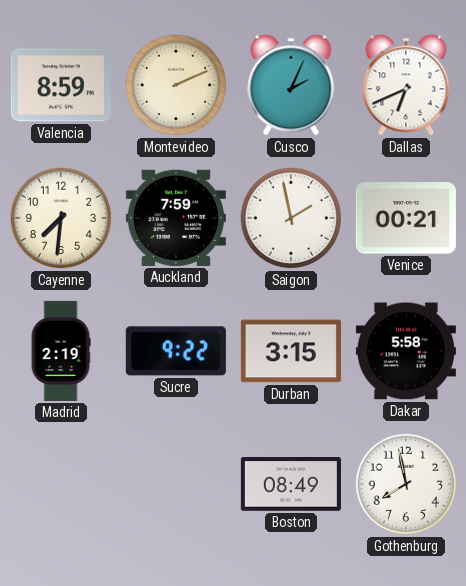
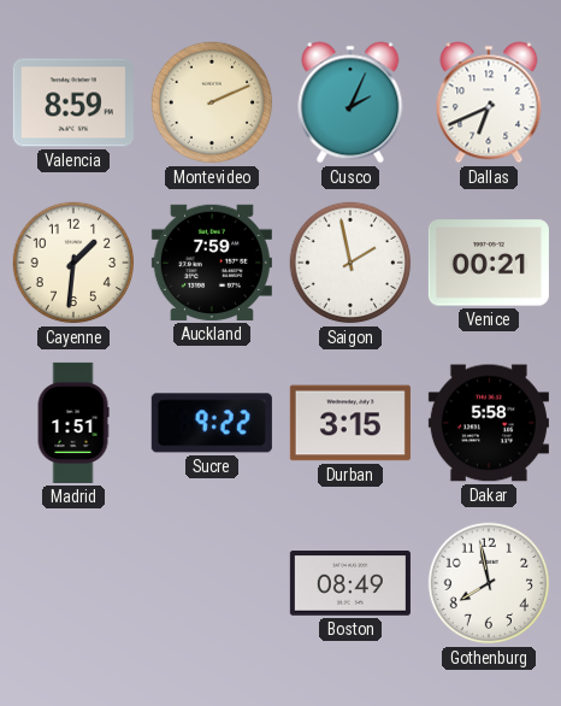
Cayenne: 7:31 -> 1:31
Madrid: 2:19 -> 1:51
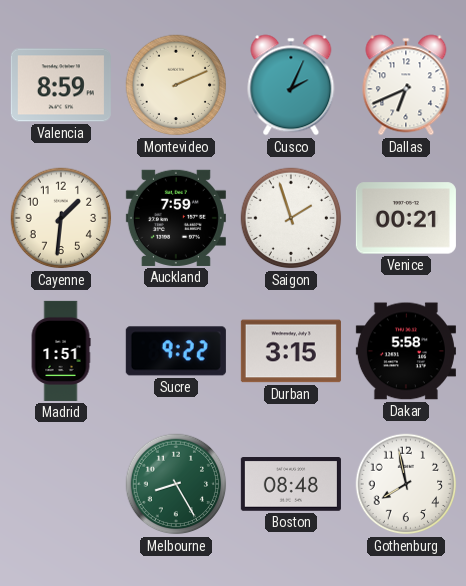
Saigon: 1:58 -> 1:57
Melbourne: none -> 8:25
Boston: 08:49 -> 08:48
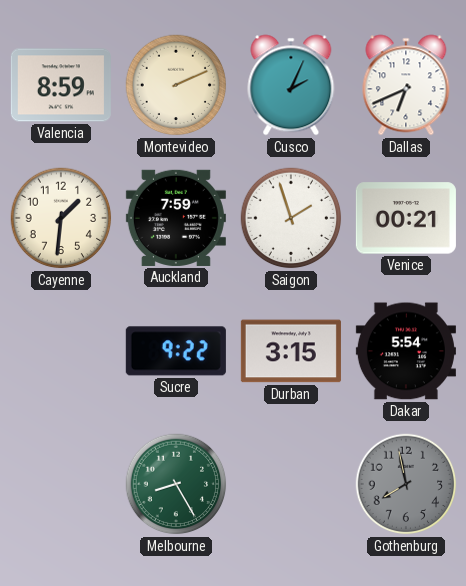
Madrid: 1:51 -> none
Dakar: 5:58 -> 5:54
Boston: 08:48 -> none
Gothenburg dial: white -> grey
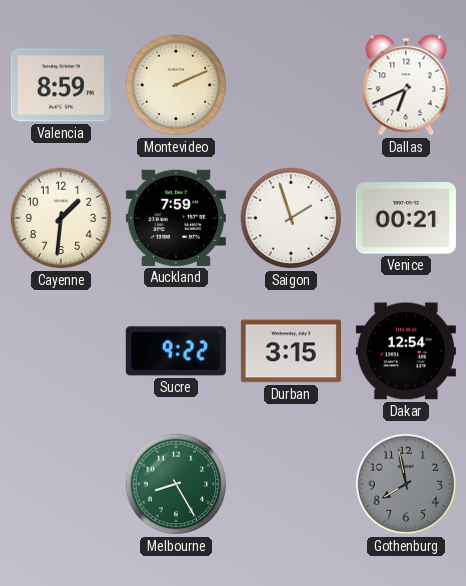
Cusco: 2:04 -> none
Dakar: 5:54 -> 12:54
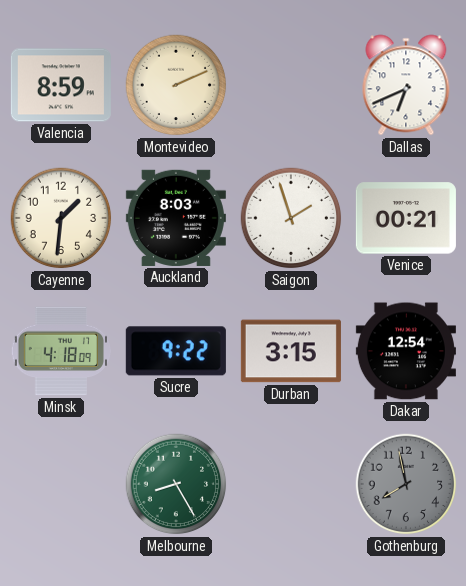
Auckland: 7:59 -> 8:03
Minsk: none -> 4:18
